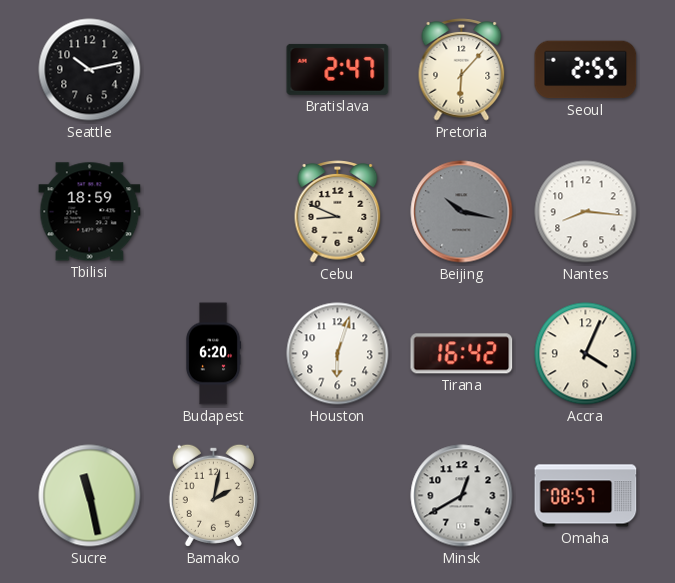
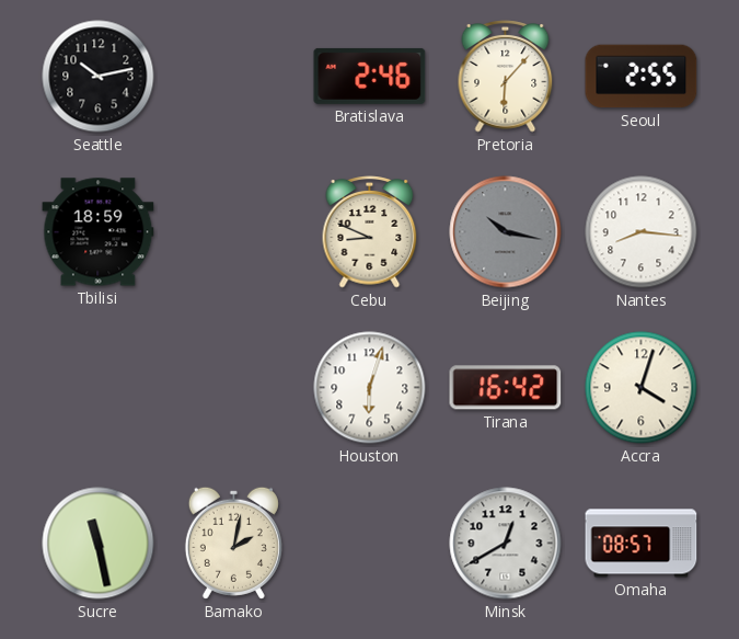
Bratislava: 2:47 -> 2:46
Budapest: 6:20 -> none
Accra: 4:04 -> 4:03
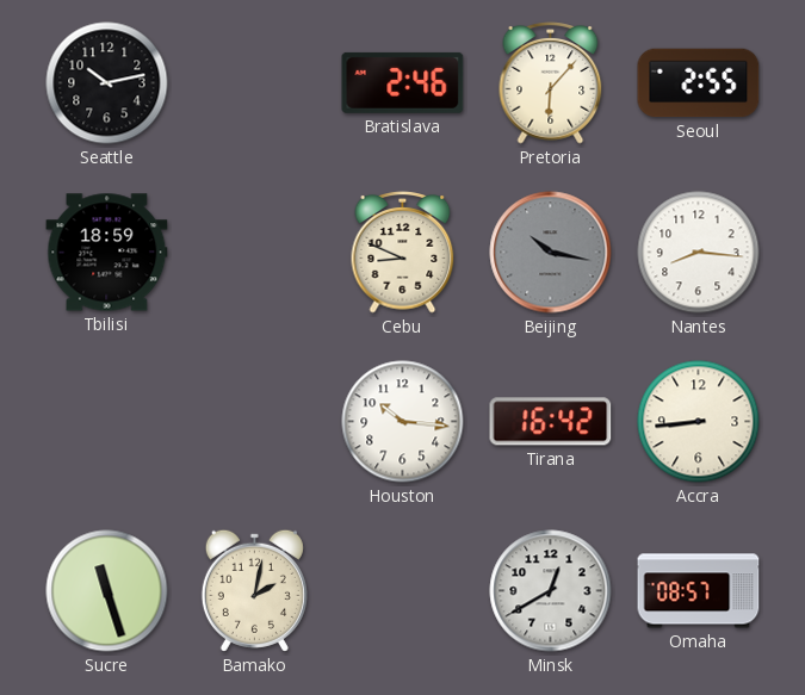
Houston: 6:03 -> 10:16
Accra: 4:03 -> 8:44
Sucre: 11:28 -> 11:27
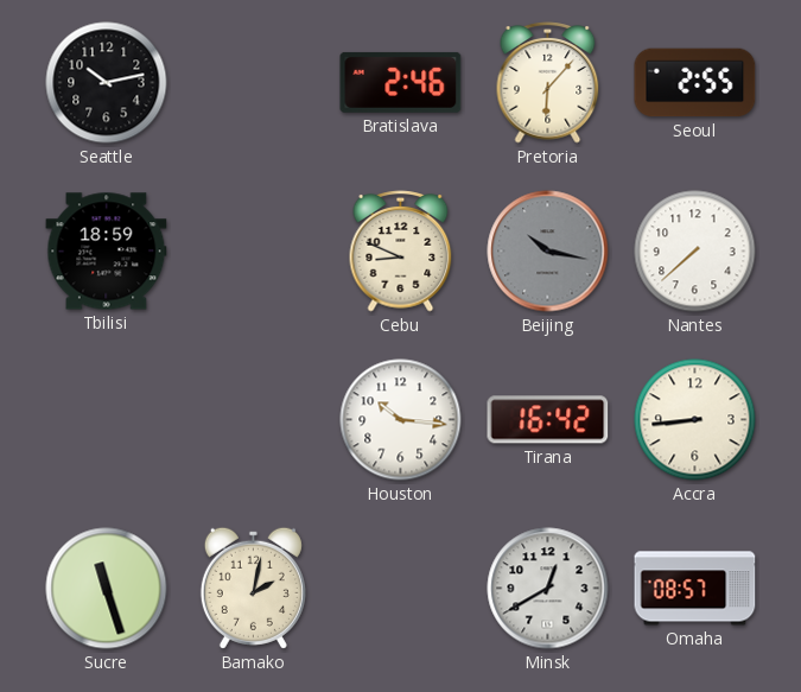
Nantes: 8:16 -> 7:38
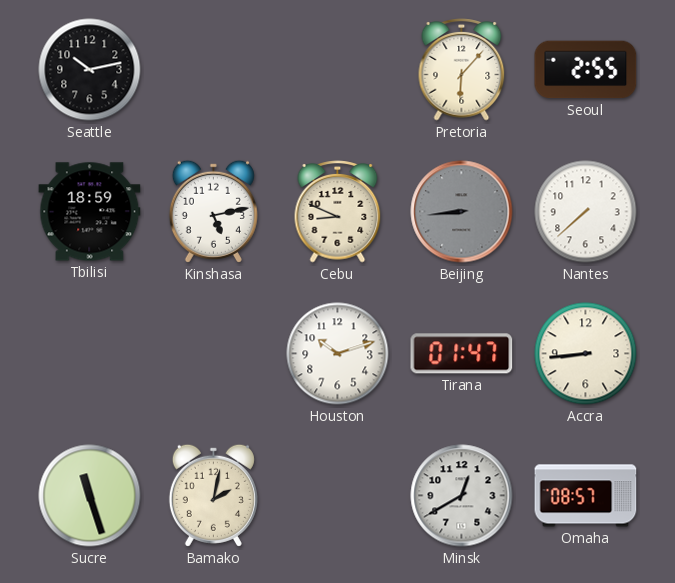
Bratislava: 2:46 -> none
Kinshasa: none -> 5:13
Beijing: 10:17 -> 8:44
Houston: 10:16 -> 10:12
Tirana: 16:42 -> 01:47
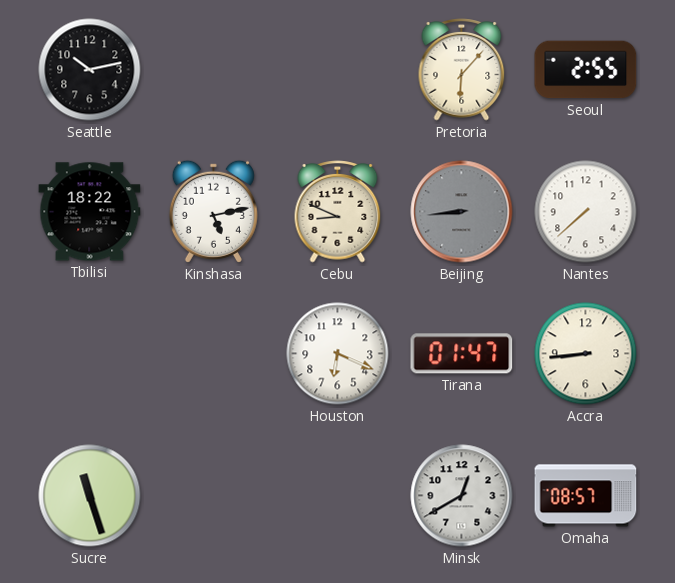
Tbilisi: 18:59 -> 18:22
Houston: 10:12 -> 6:19
Bamako: 2:02 -> none
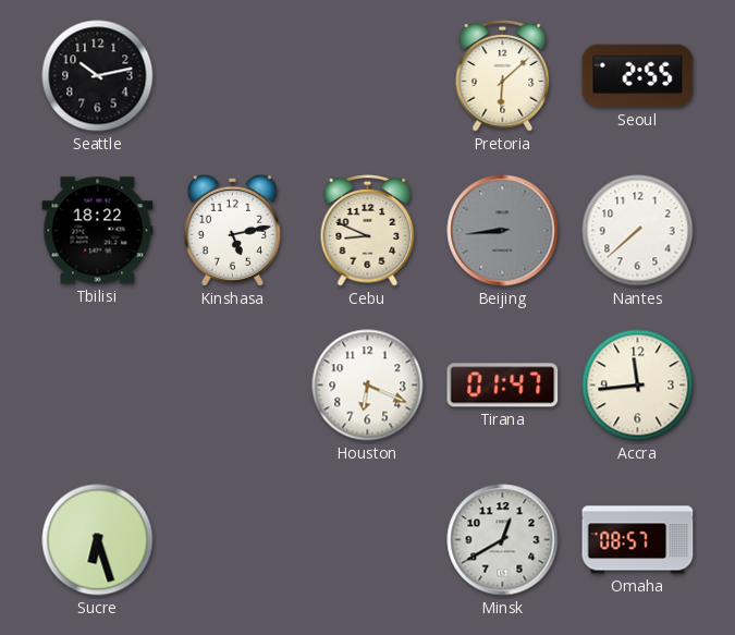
Pretoria: 6:07 -> 6:08
Accra: 8:44 -> 11:44
Sucre: 11:27 -> 6:27
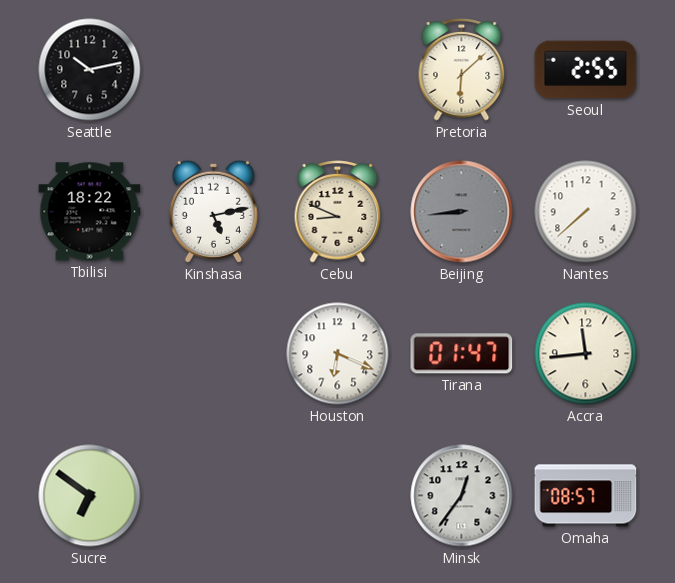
Sucre: 6:27 -> 6:51
Minsk: 12:40 -> 12:36
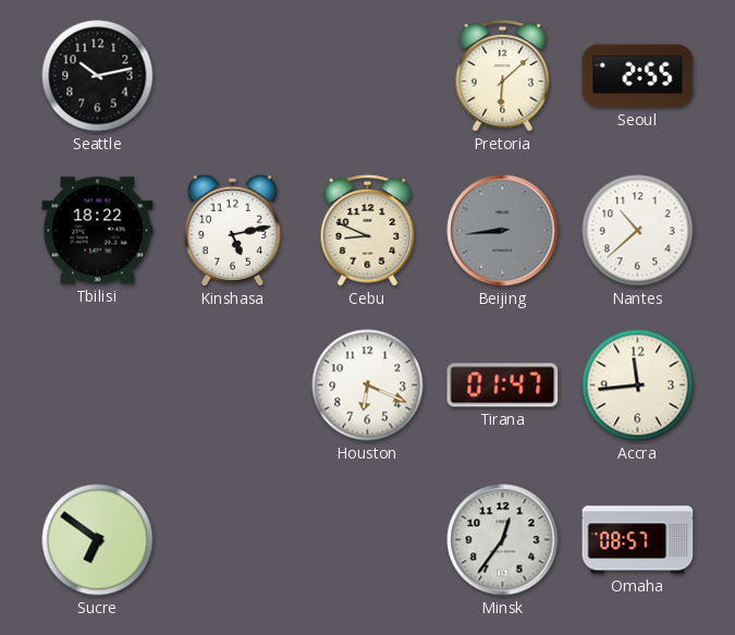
Nantes: 7:38 -> 10:38
